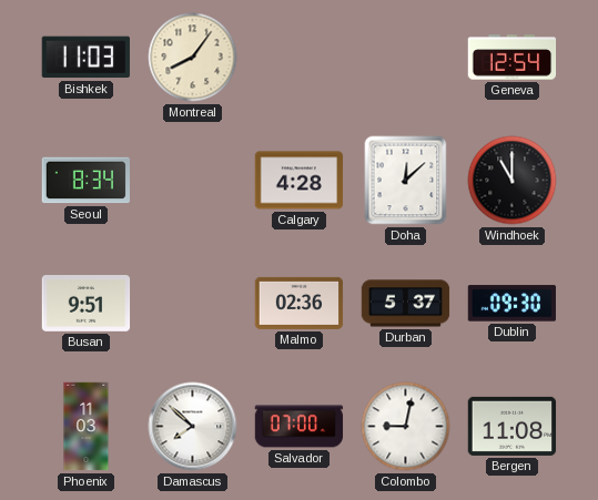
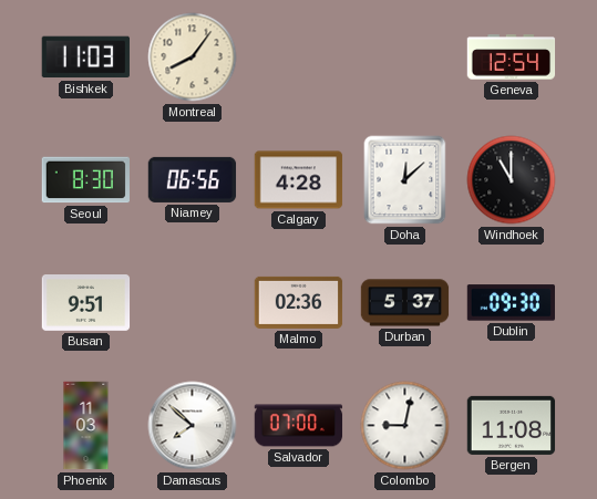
Seoul: 8:34 -> 8:30
Niamey: none -> 06:56
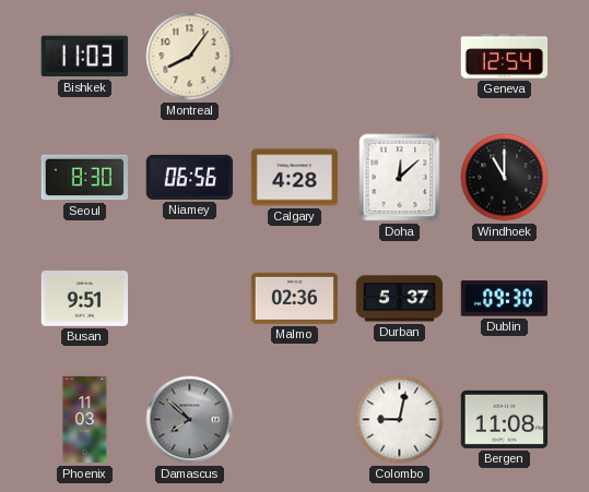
Damascus dial: white -> grey
Salvador: 07:00 -> none
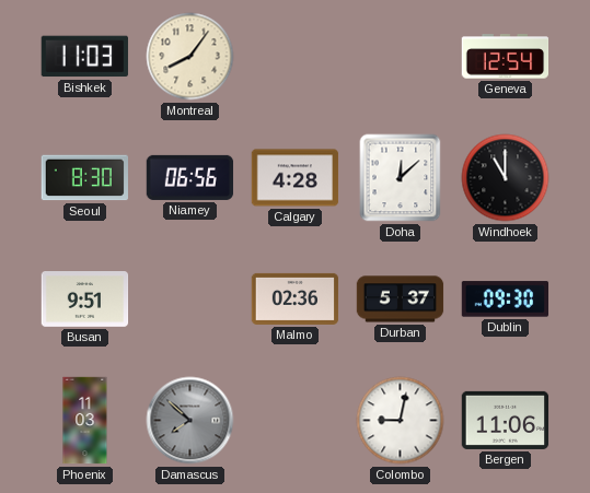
Bergen: 11:08 -> 11:06
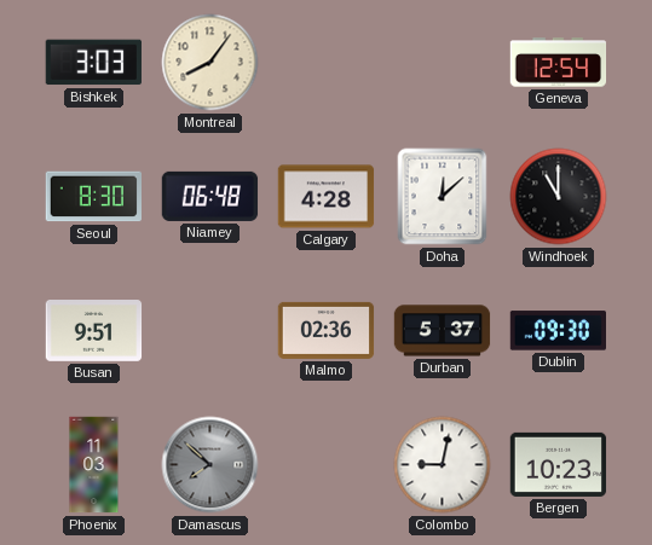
Bishkek: 11:03 -> 3:03
Niamey: 06:56 -> 06:48
Bergen: 11:06 -> 10:23
